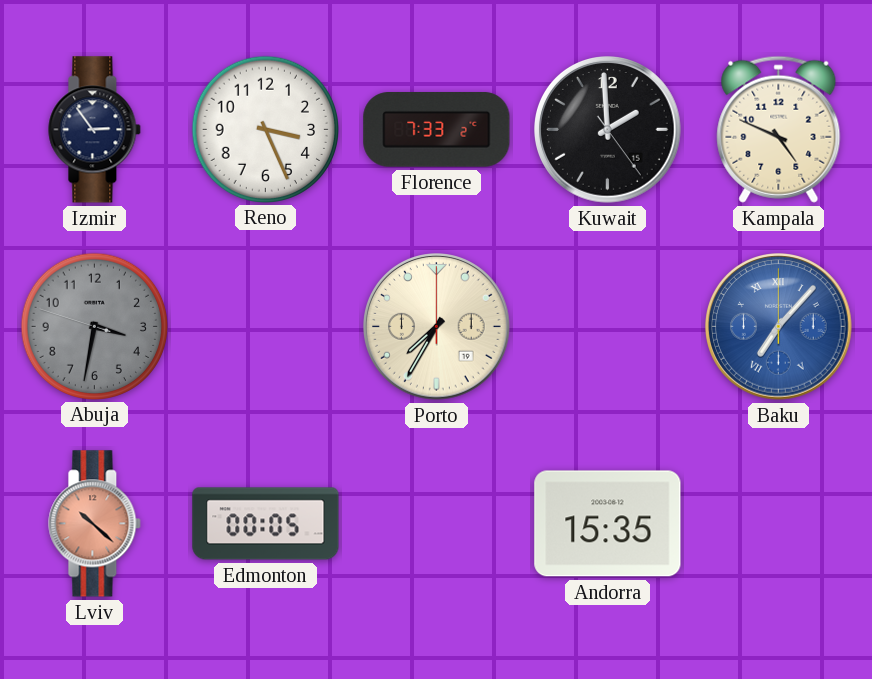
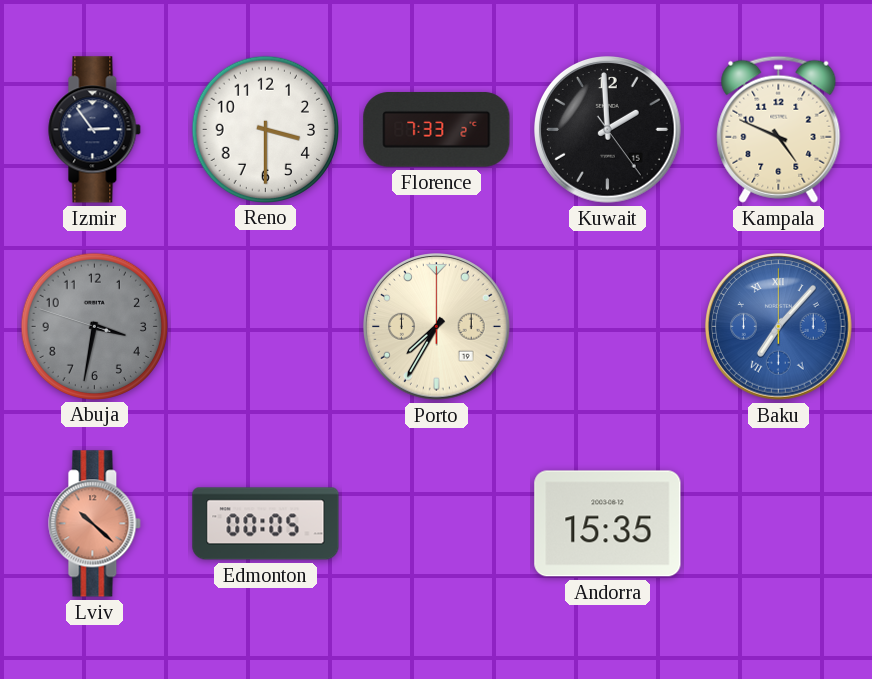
Reno: 3:26 -> 3:30
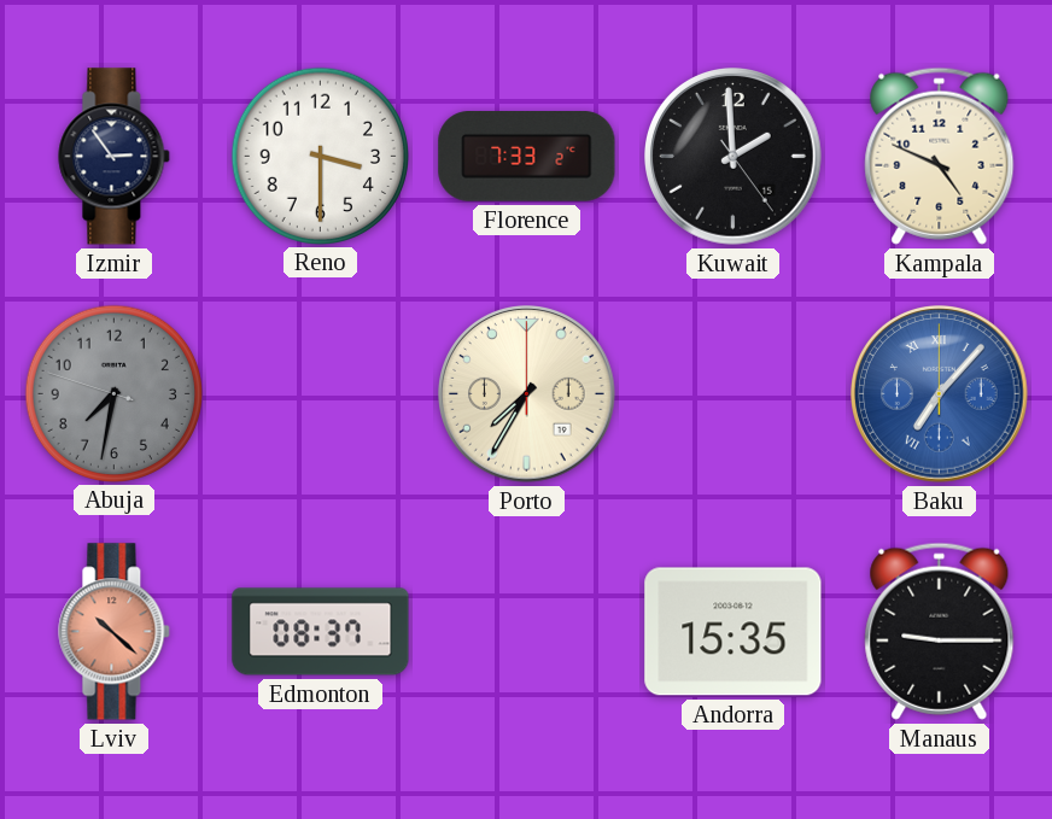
Abuja: 3:31 -> 7:31
Edmonton: 00:05 -> 08:37
Manaus: none -> 9:15
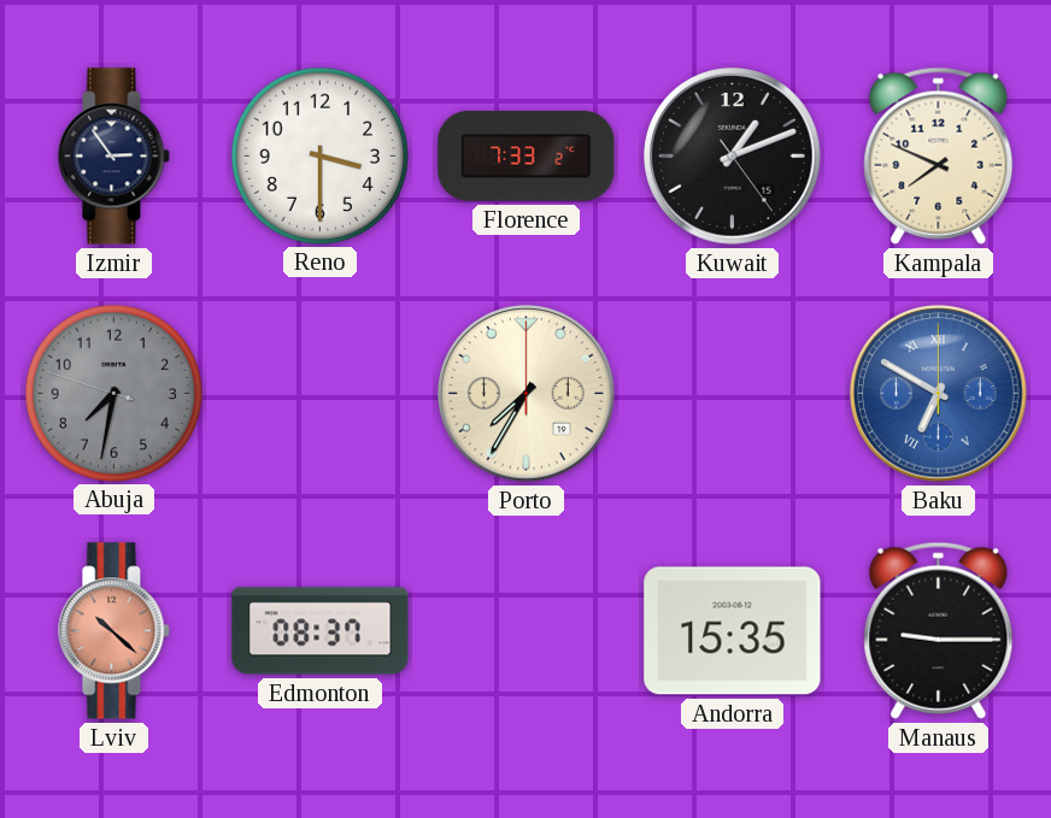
Kuwait: 1:59 -> 1:11
Kampala: 4:49 -> 7:49
Baku: 7:07 -> 6:50
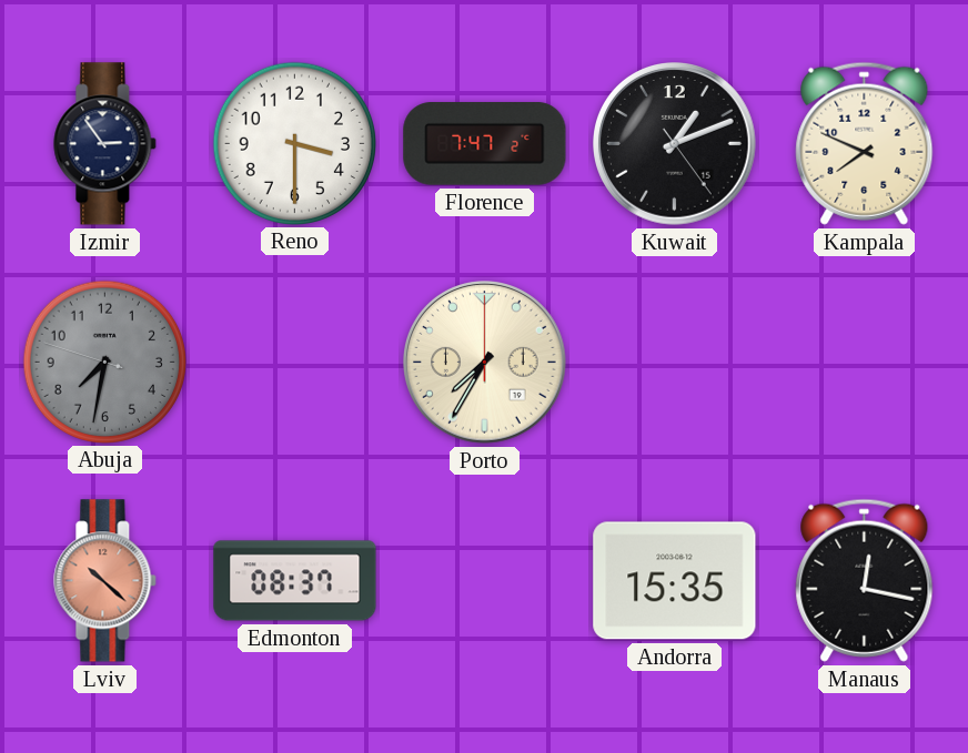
Florence: 7:33 -> 7:47
Baku: 6:50 -> none
Manaus: 9:15 -> 12:17
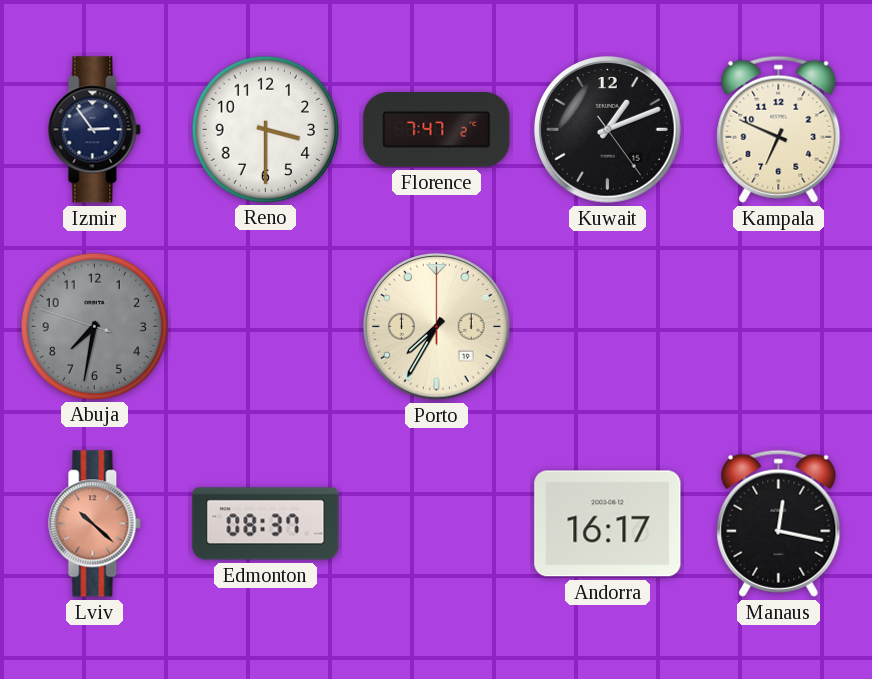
Kampala: 7:49 -> 6:49
Andorra: 15:35 -> 16:17
